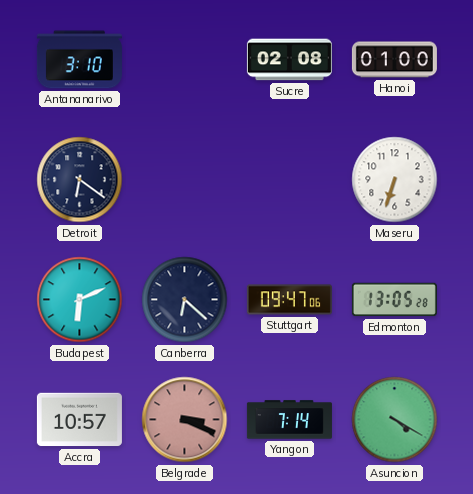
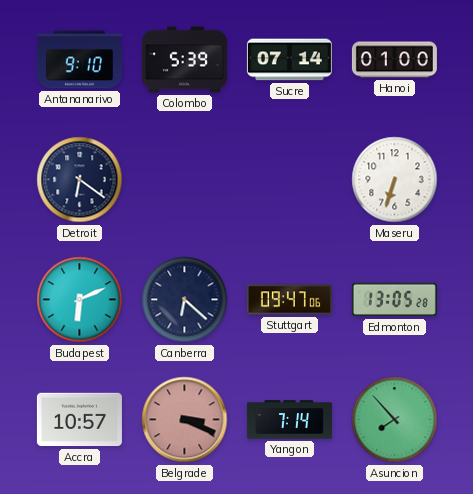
Antananarivo: 3:10 -> 9:10
Colombo: none -> 5:39
Sucre: 02:08 -> 07:14
Asuncion: 4:20 -> 7:53
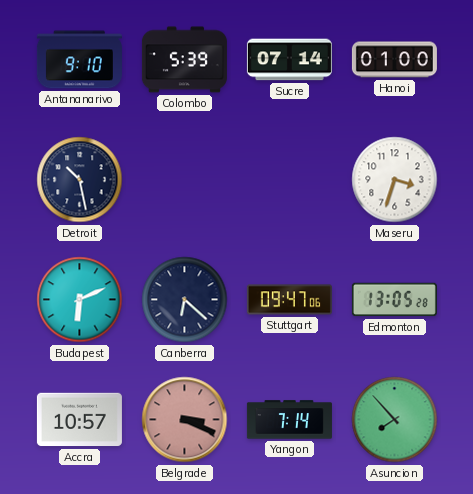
Detroit: 6:21 -> 10:28
Maseru: 6:33 -> 3:33
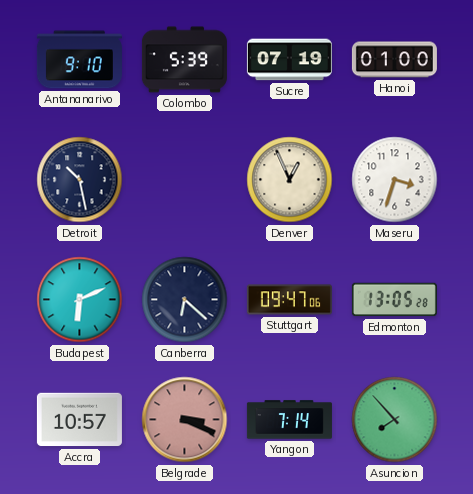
Sucre: 07:14 -> 07:19
Denver: none -> 12:56
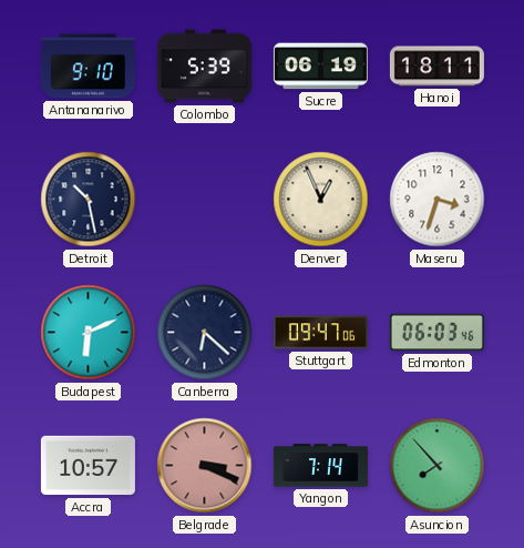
Sucre: 07:19 -> 06:19
Hanoi: 01:00 -> 18:11
Edmonton: 13:05 -> 06:03
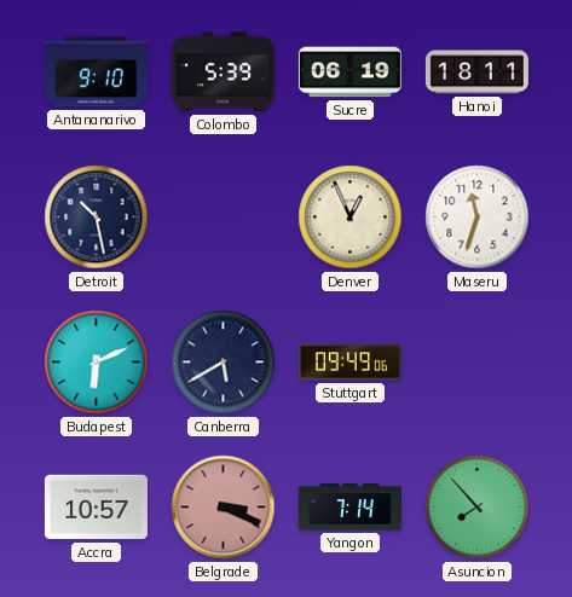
Maseru: 3:33 -> 11:33
Canberra: 6:22 -> 5:40
Stuttgart: 09:47 -> 09:49
Edmonton: 06:03 -> none
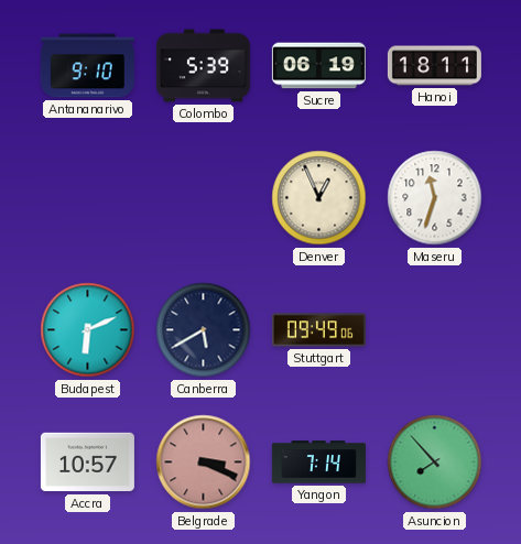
Detroit: 10:28 -> none
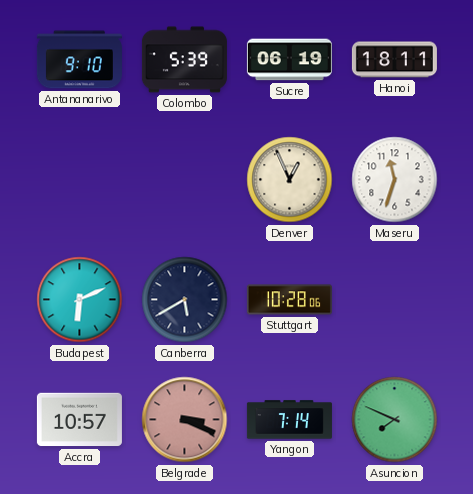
Stuttgart: 09:49 -> 10:28
Asuncion: 7:53 -> 7:49
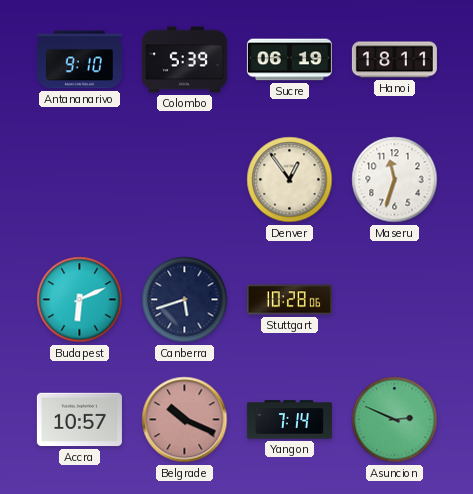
Denver: 12:56 -> 12:54
Canberra: 5:40 -> 5:42
Belgrade: 3:19 -> 10:19
Asuncion: 7:49 -> 2:49
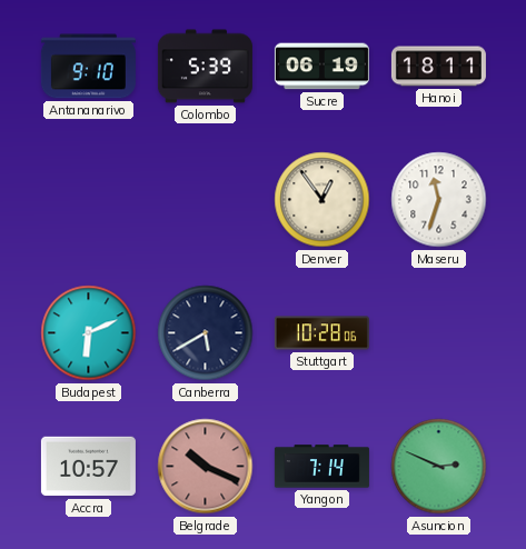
Canberra: 5:42 -> 5:40
